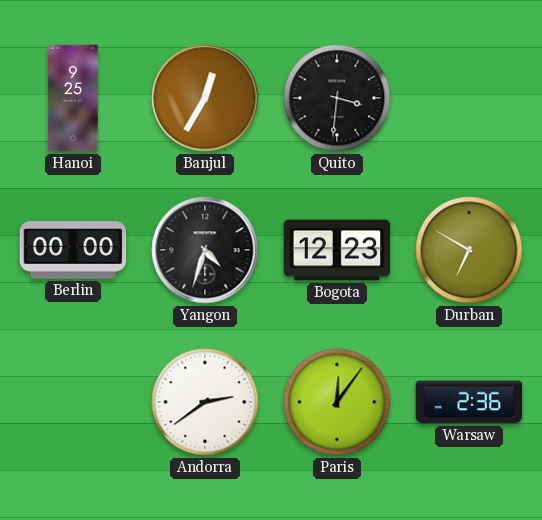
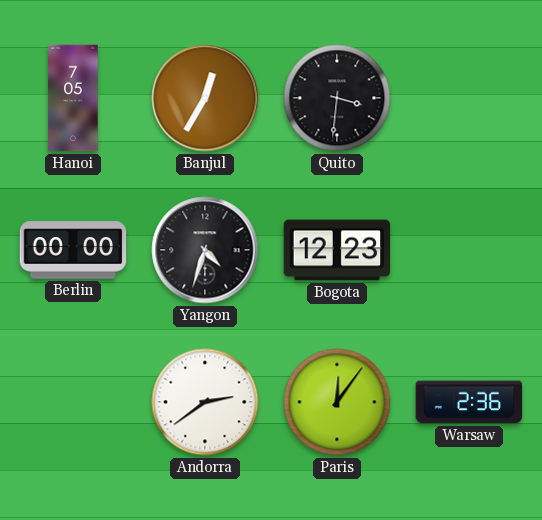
Hanoi: 9:25 -> 7:05
Durban: 6:50 -> none
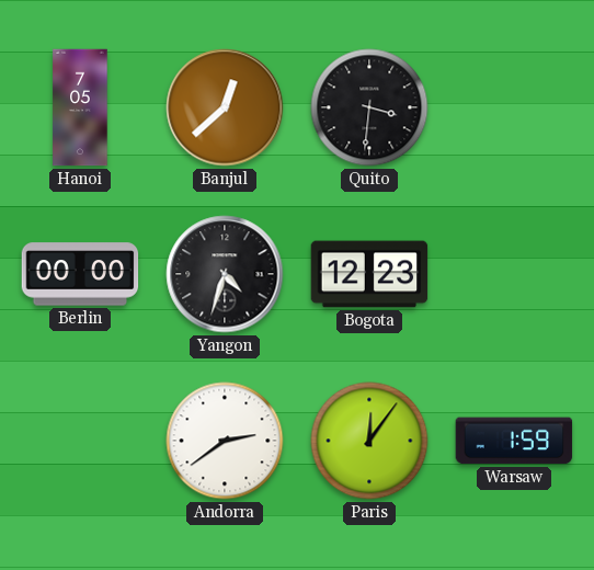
Banjul: 12:35 -> 12:38
Warsaw: 2:36 -> 1:59
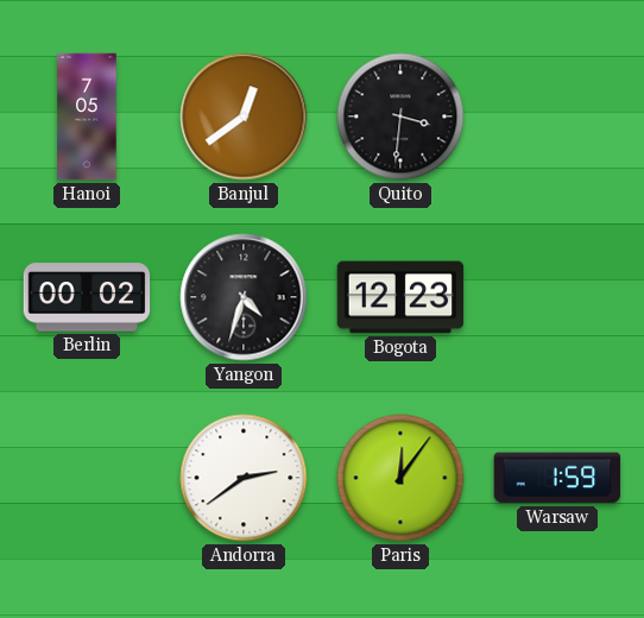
Banjul: 12:38 -> 12:39
Berlin: 00:00 -> 00:02
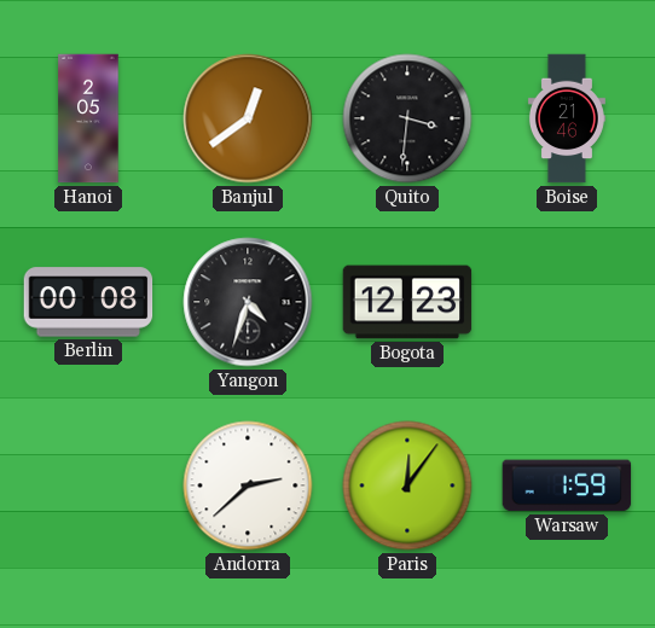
Hanoi: 7:05 -> 2:05
Boise: none -> 21:46
Berlin: 00:02 -> 00:08
Andorra: 2:39 -> 2:38
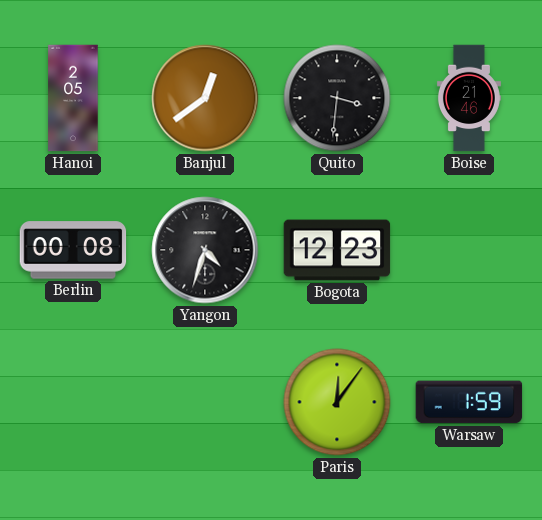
Andorra: 2:38 -> none
